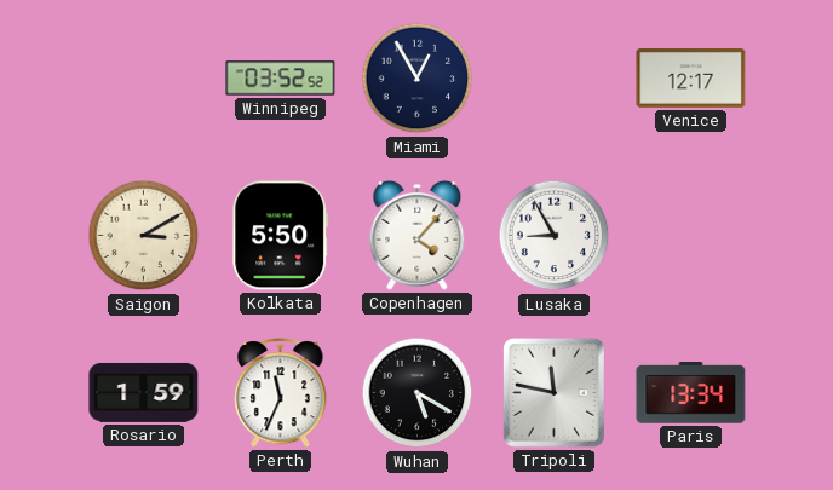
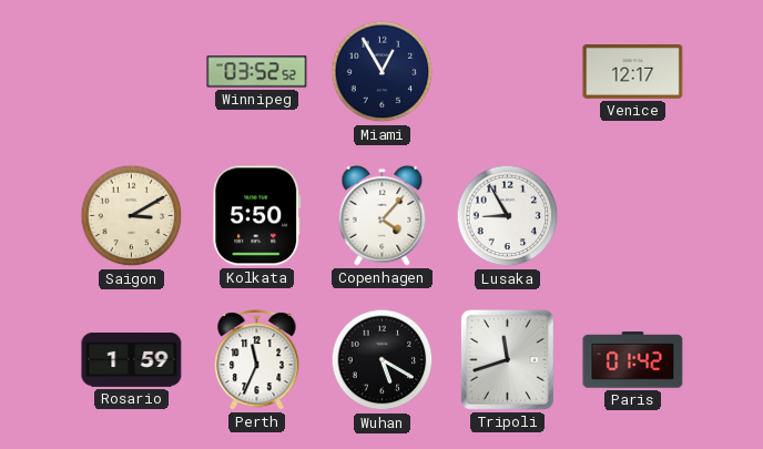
Tripoli: 11:47 -> 11:42
Paris: 13:34 -> 01:42
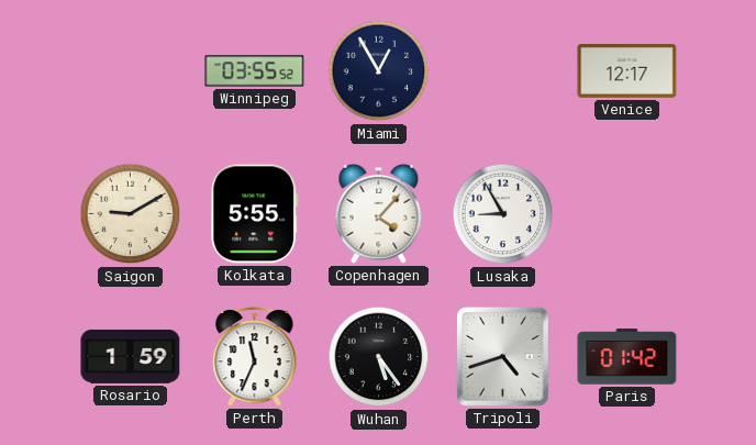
Winnipeg: 03:52 -> 03:55
Saigon: 3:10 -> 9:10
Kolkata: 5:50 -> 5:55
Wuhan: 5:20 -> 5:24
Tripoli: 11:42 -> 4:42
